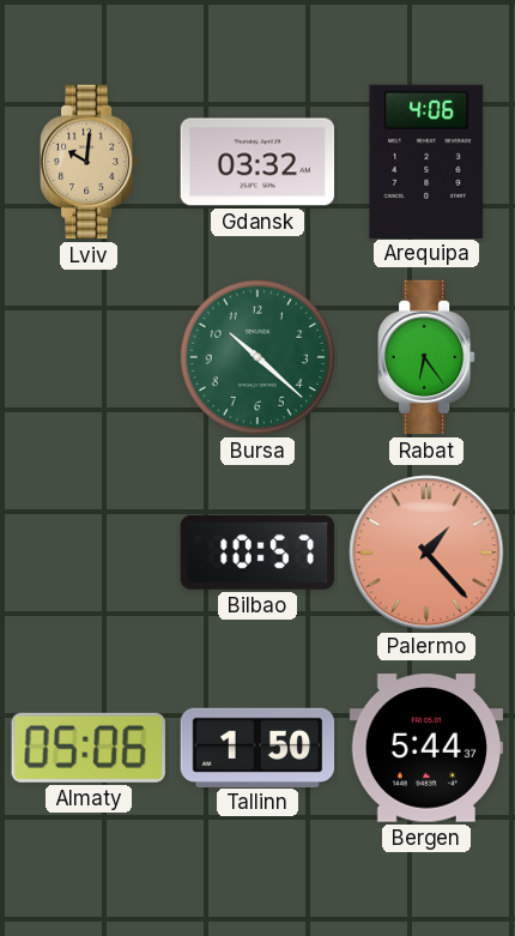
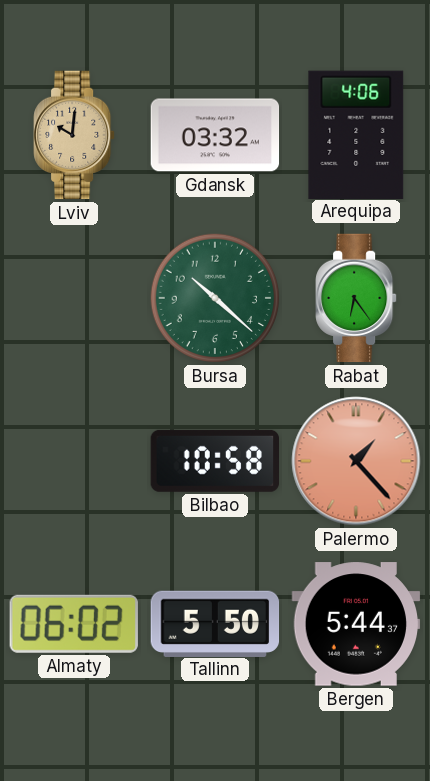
Bilbao: 10:57 -> 10:58
Almaty: 05:06 -> 06:02
Tallinn: 1:50 -> 5:50
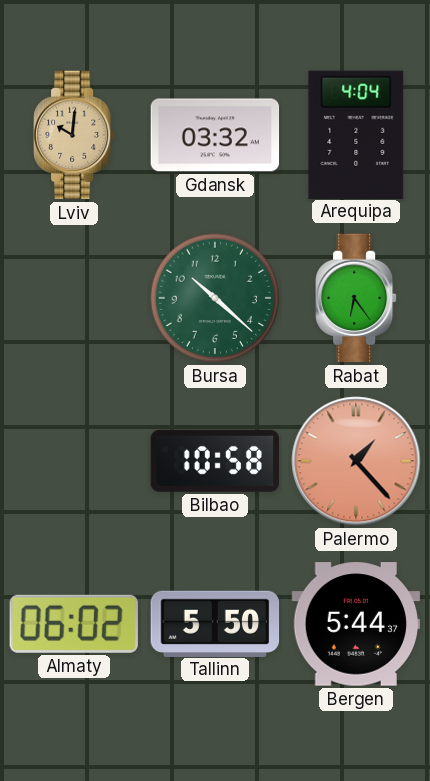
Arequipa: 4:06 -> 4:04
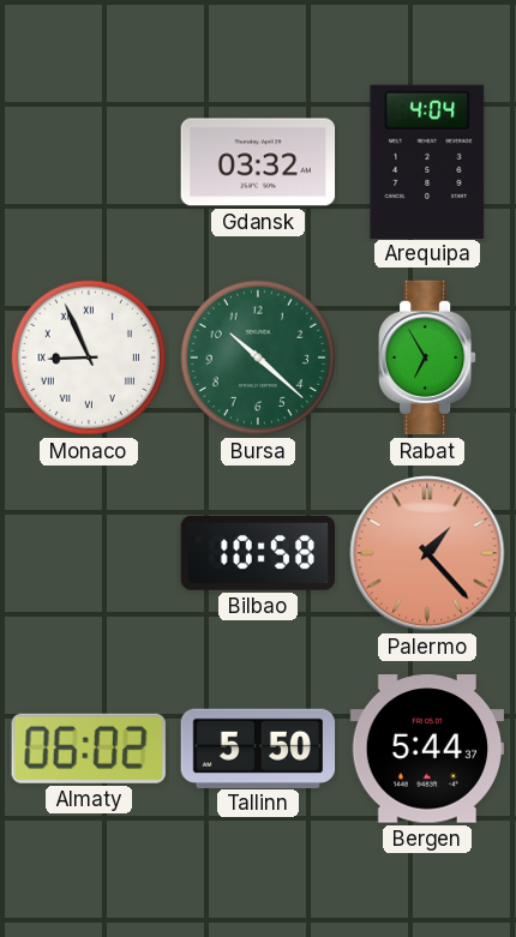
Lviv: 10:01 -> none
Monaco: none -> 8:56
Rabat: 6:24 -> 6:55
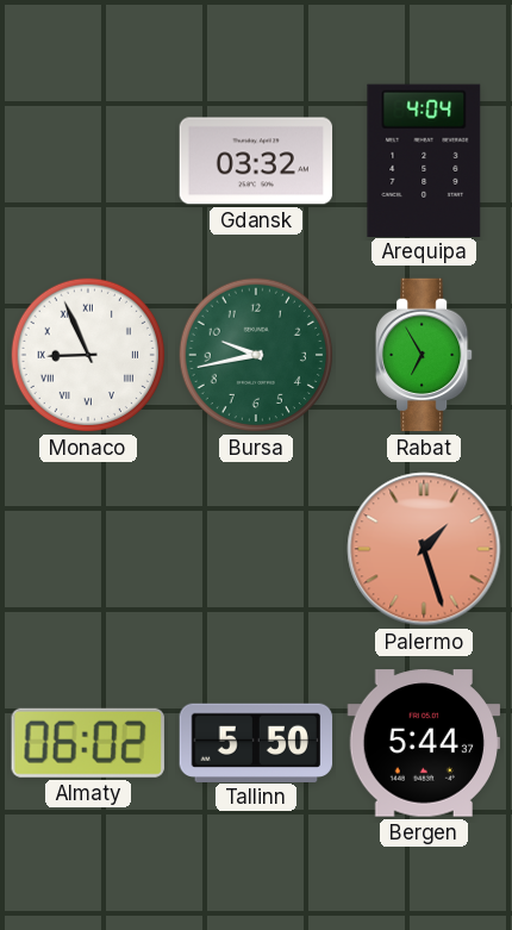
Bursa: 10:22 -> 9:43
Bilbao: 10:58 -> none
Palermo: 1:23 -> 1:27
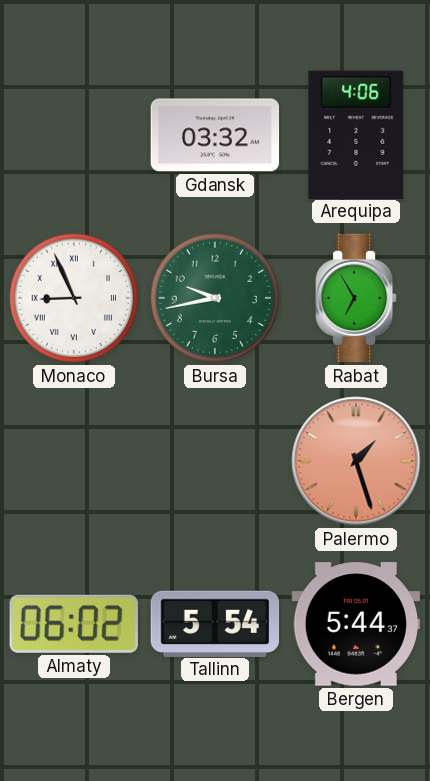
Arequipa: 4:04 -> 4:06
Tallinn: 5:50 -> 5:54
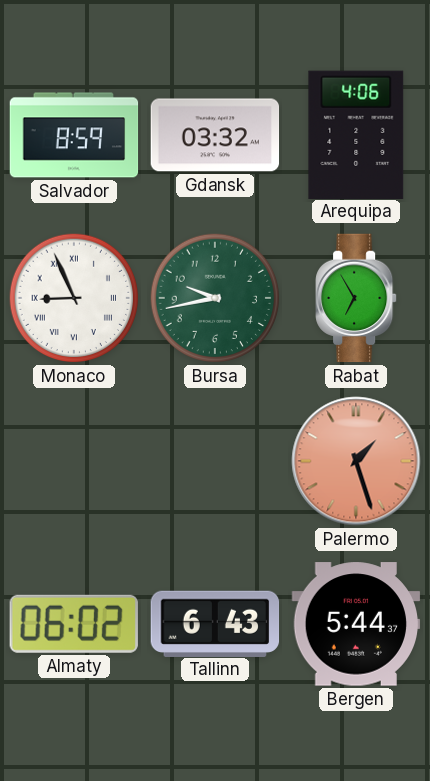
Salvador: none -> 8:59
Tallinn: 5:54 -> 6:43
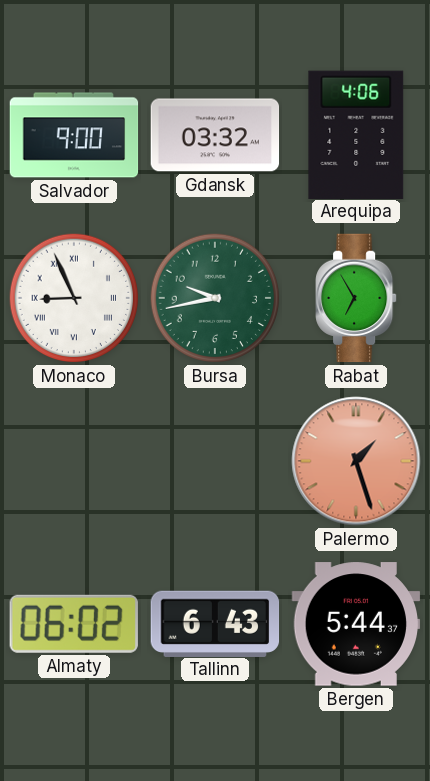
Salvador: 8:59 -> 9:00
